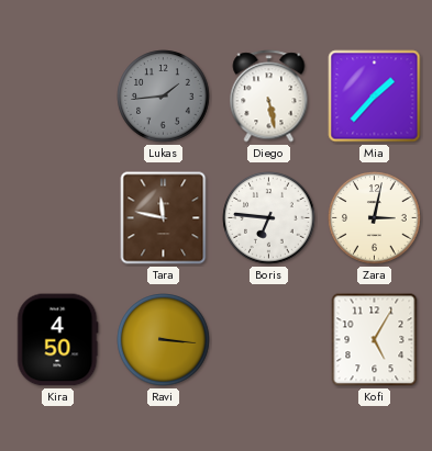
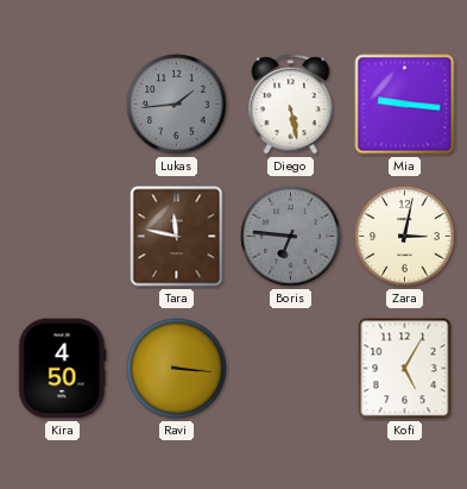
Mia: 1:37 -> 9:16
Boris dial: white -> grey
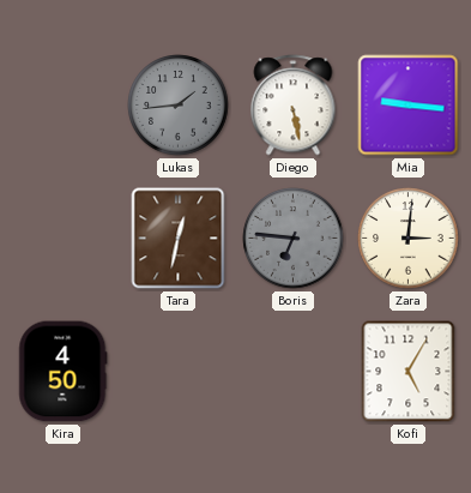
Tara: 11:47 -> 12:32
Zara: 3:02 -> 3:01
Ravi: 3:16 -> none
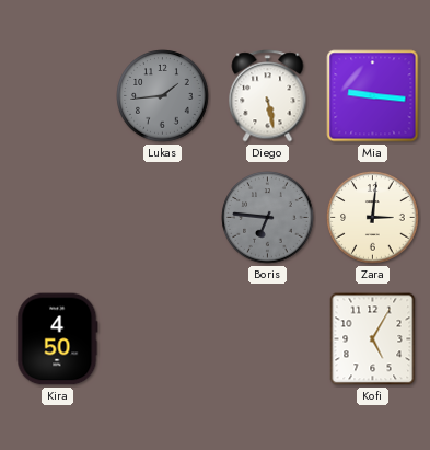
Tara: 12:32 -> none
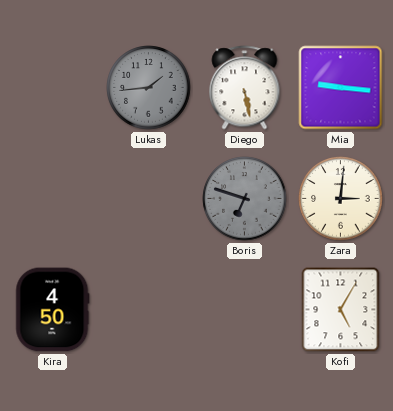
Boris: 6:46 -> 6:48
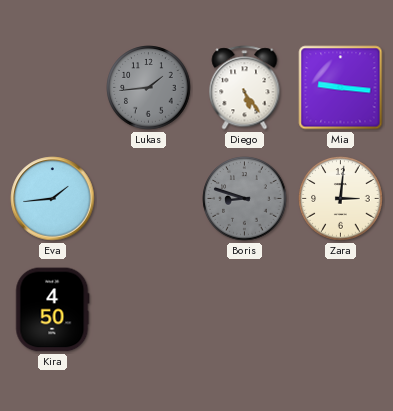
Diego: 5:28 -> 5:24
Eva: none -> 1:44
Boris: 6:48 -> 8:48
Kofi: 5:05 -> none
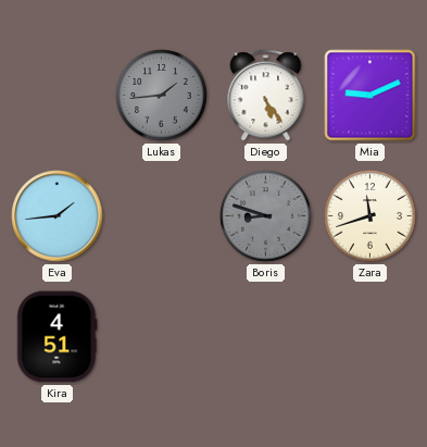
Mia: 9:16 -> 9:11
Zara: 3:01 -> 11:42
Kira: 4:50 -> 4:51
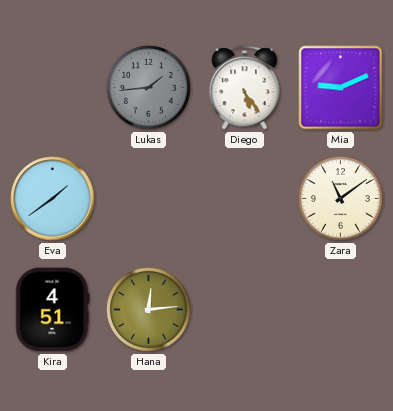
Eva: 1:44 -> 1:39
Boris: 8:48 -> none
Zara: 11:42 -> 11:09
Hana: none -> 12:14
